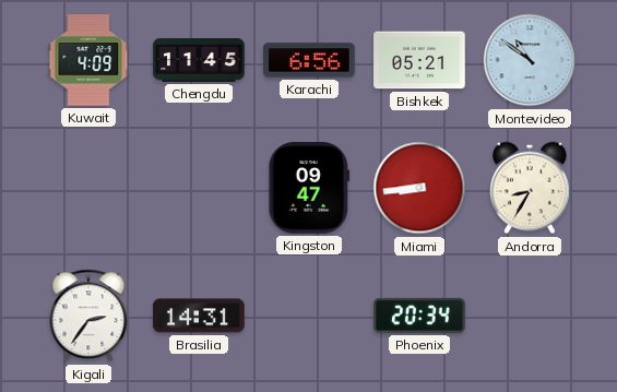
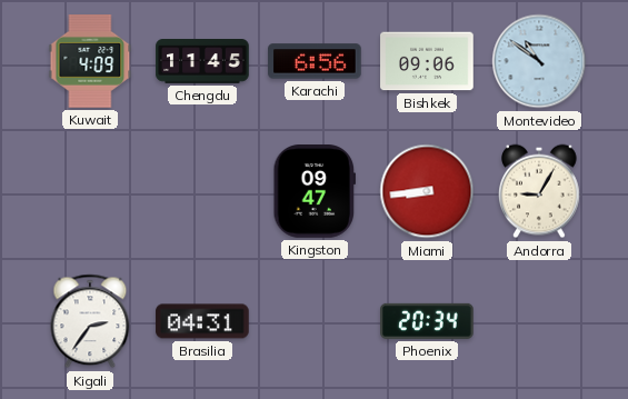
Bishkek: 05:21 -> 09:06
Andorra: 8:35 -> 9:05
Brasilia: 14:31 -> 04:31
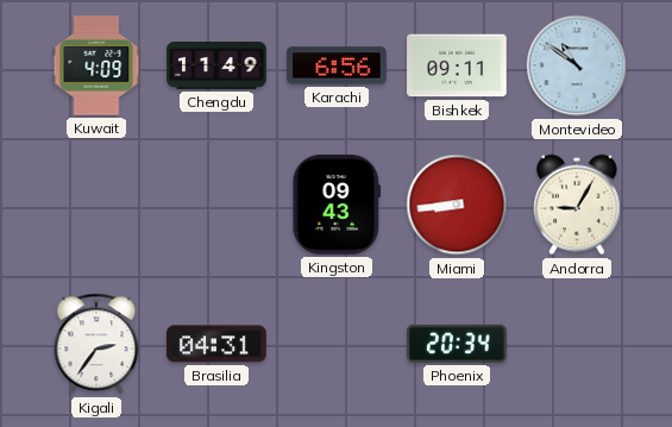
Chengdu: 11:45 -> 11:49
Bishkek: 09:06 -> 09:11
Kingston: 09:47 -> 09:43
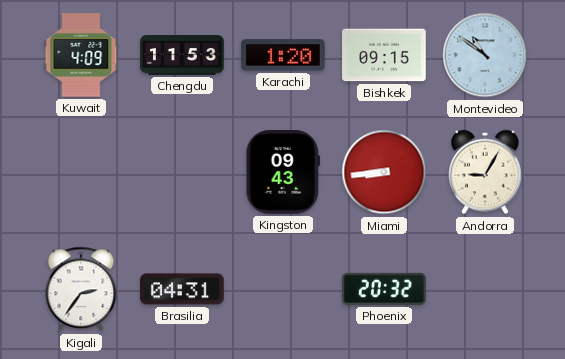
Chengdu: 11:49 -> 11:53
Karachi: 6:56 -> 1:20
Bishkek: 09:11 -> 09:15
Phoenix: 20:34 -> 20:32
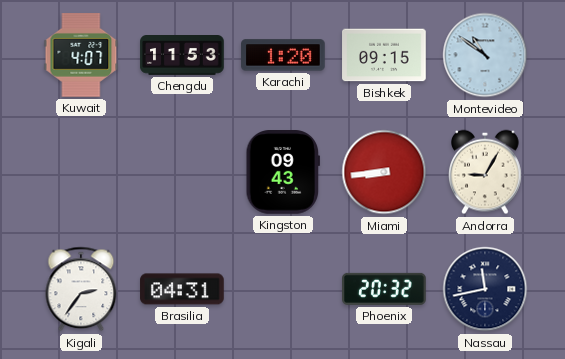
Kuwait: 4:09 -> 4:07
Nassau: none -> 11:43
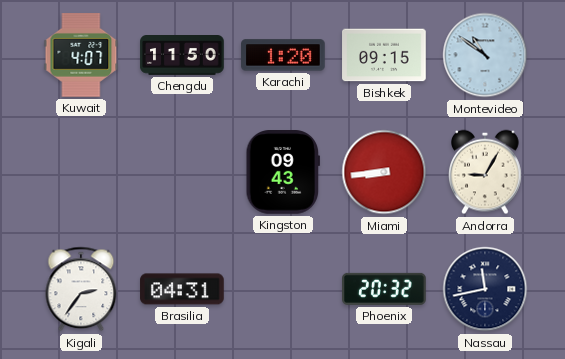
Chengdu: 11:53 -> 11:50
